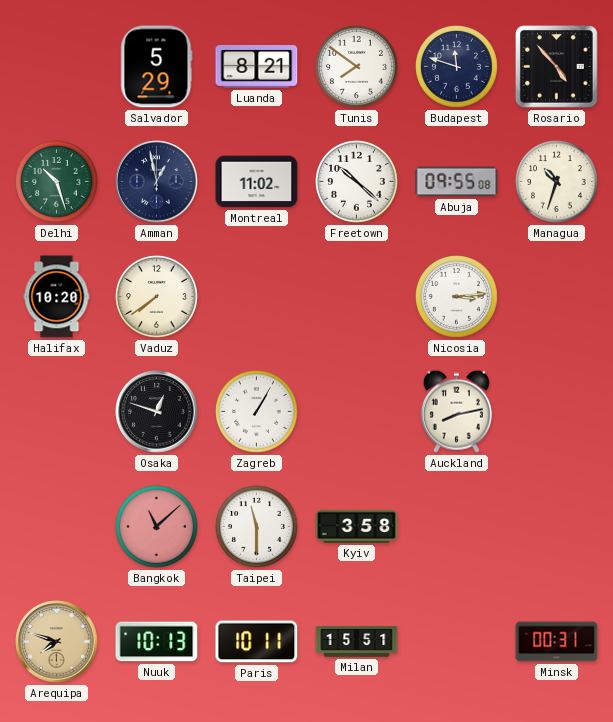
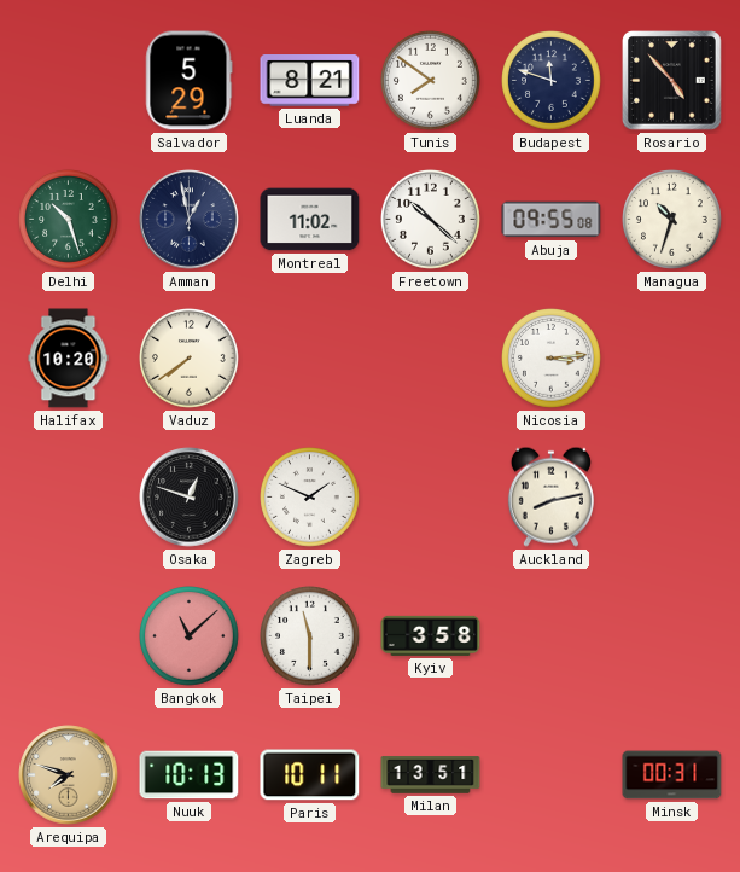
Zagreb: 1:05 -> 1:49
Milan: 15:51 -> 13:51
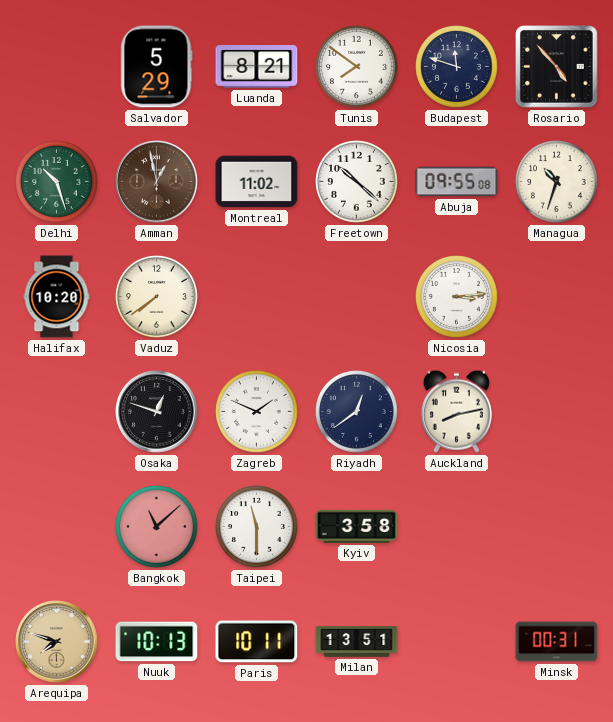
Amman dial: navy -> brown
Riyadh: none -> 12:39
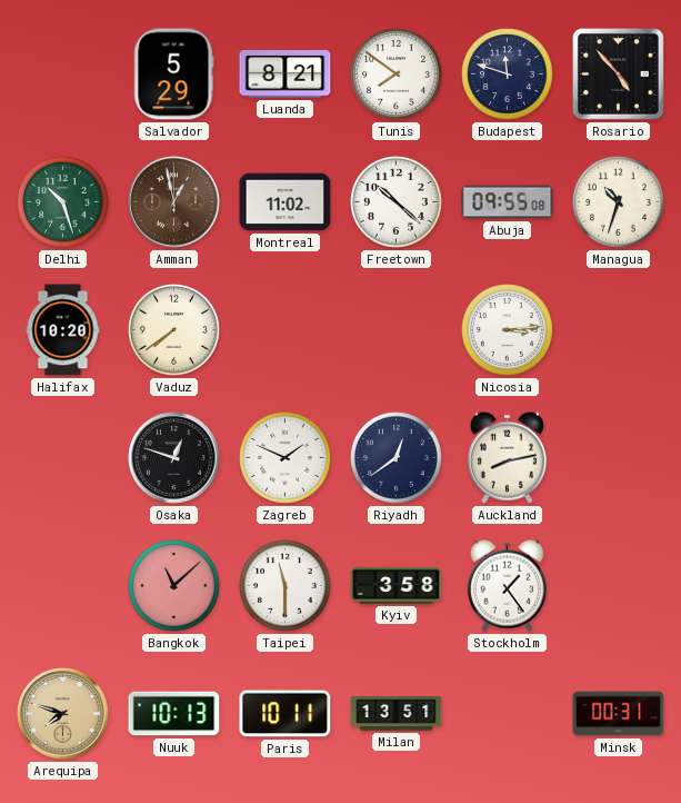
Stockholm: none -> 1:24
